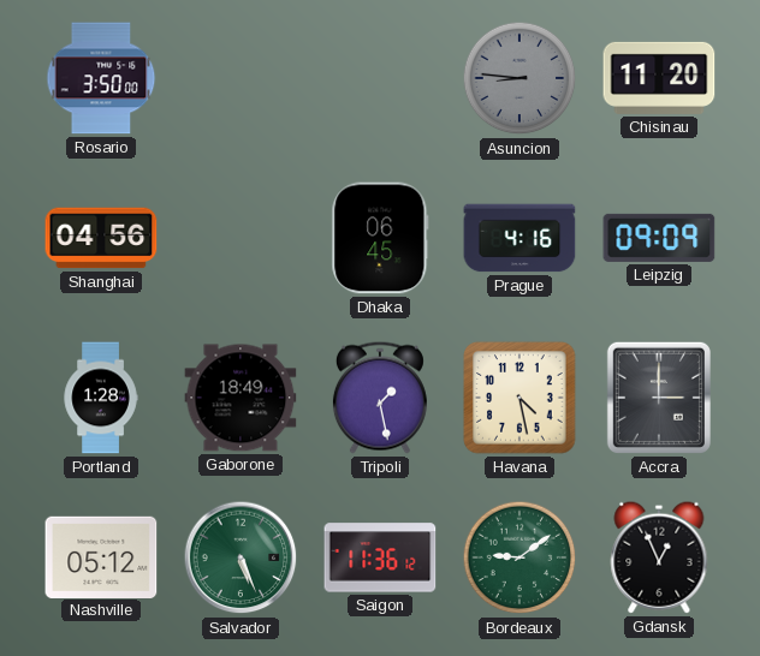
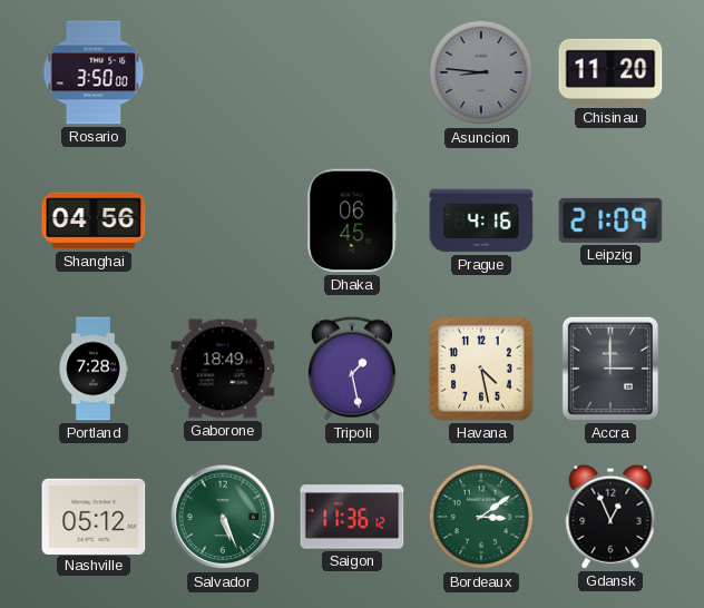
Leipzig: 09:09 -> 21:09
Portland: 1:28 -> 7:28
Bordeaux: 9:09 -> 3:09
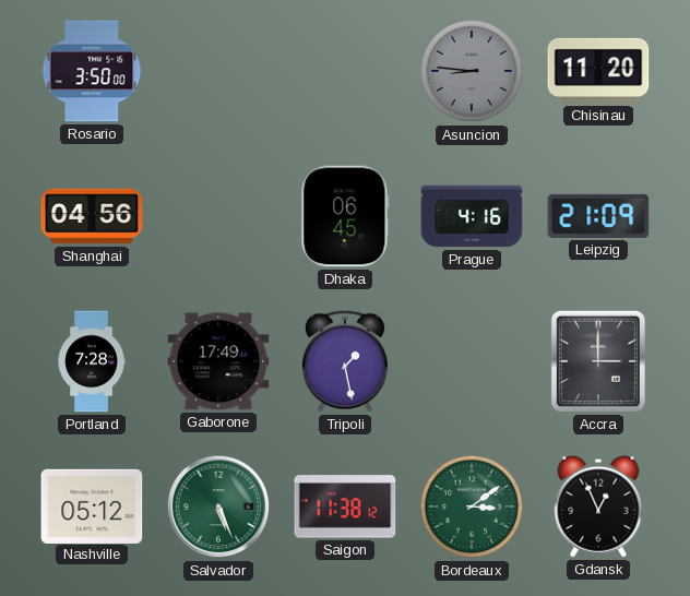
Gaborone: 18:49 -> 17:49
Havana: 4:28 -> none
Saigon: 11:36 -> 11:38
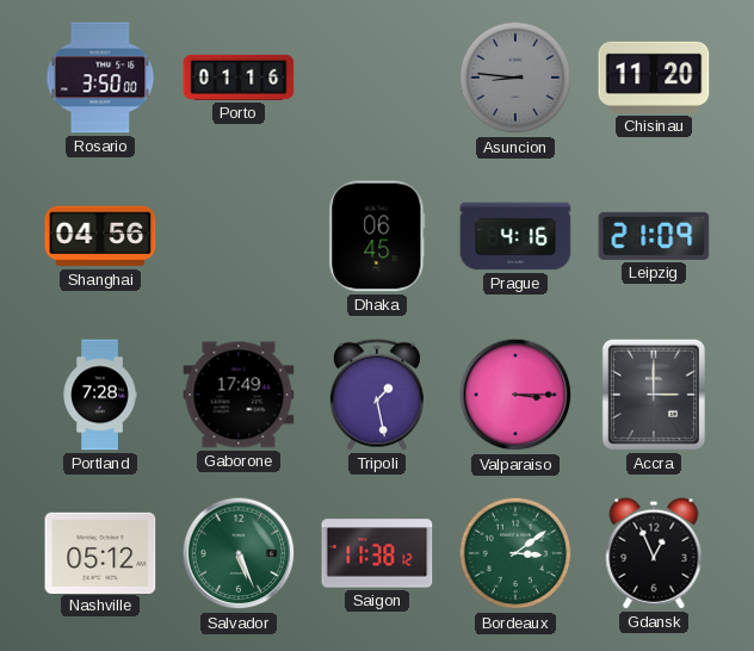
Porto: none -> 01:16
Valparaiso: none -> 3:15
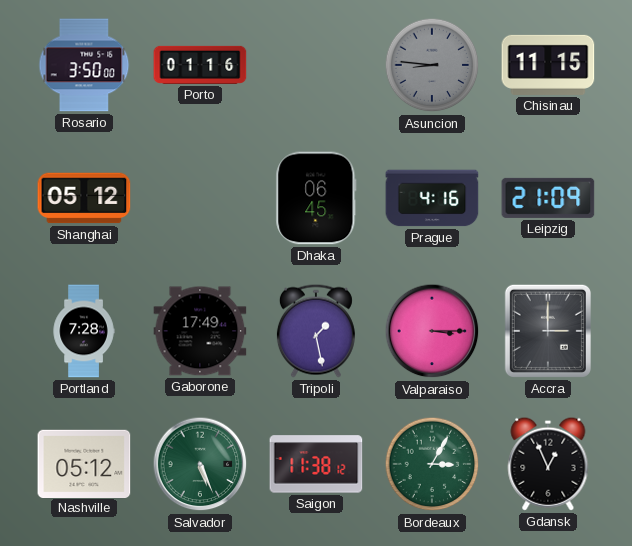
Chisinau: 11:20 -> 11:15
Shanghai: 04:56 -> 05:12
Bordeaux: 3:09 -> 3:05
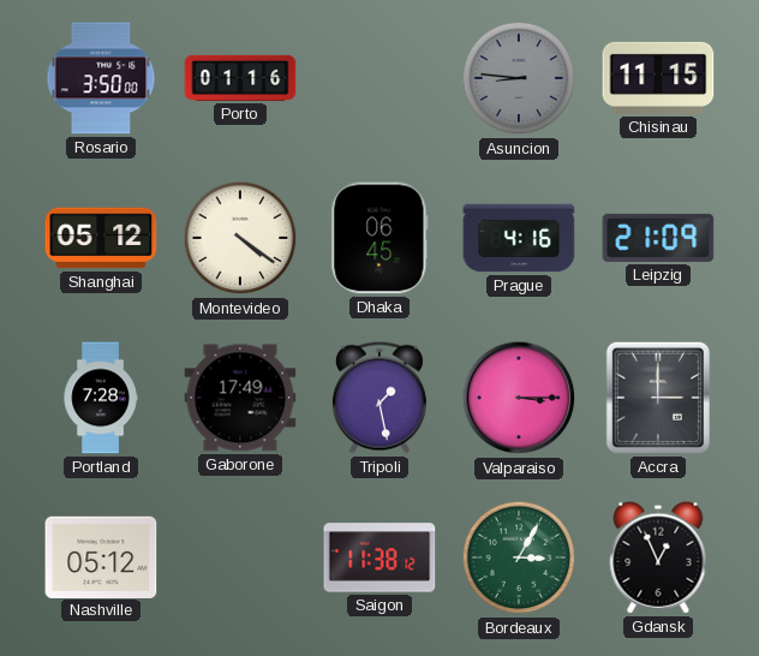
Montevideo: none -> 4:21
Salvador: 5:26 -> none
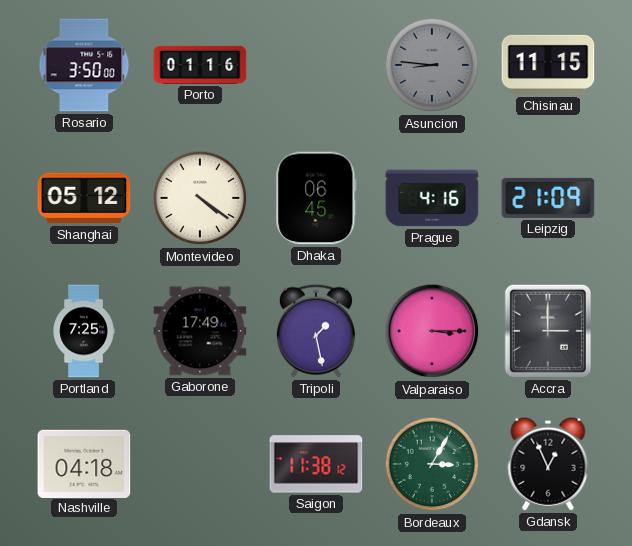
Portland: 7:28 -> 7:25
Nashville: 05:12 -> 04:18
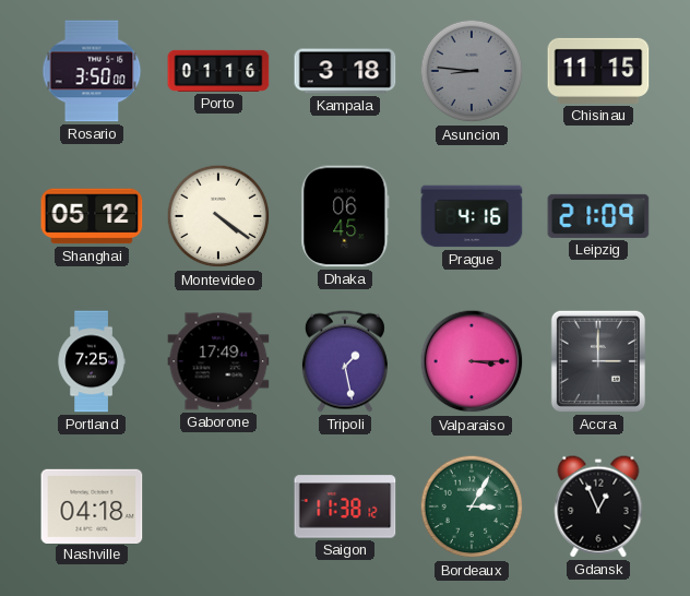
Kampala: none -> 3:18
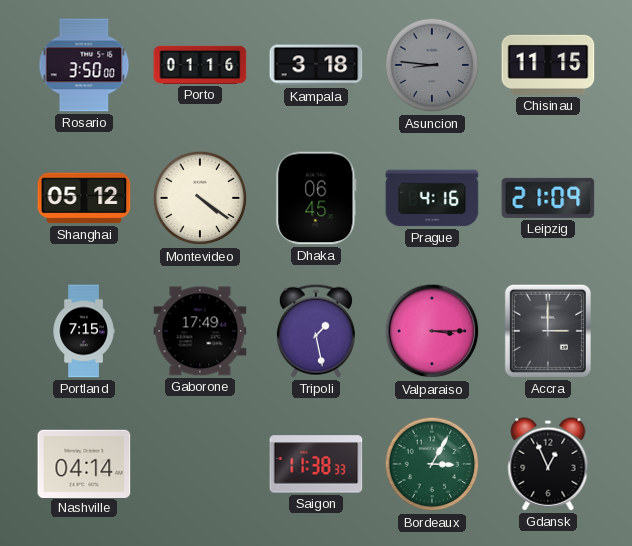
Portland: 7:25 -> 7:15
Nashville: 04:18 -> 04:14
Saigon: 11:38:12 -> 11:38:33
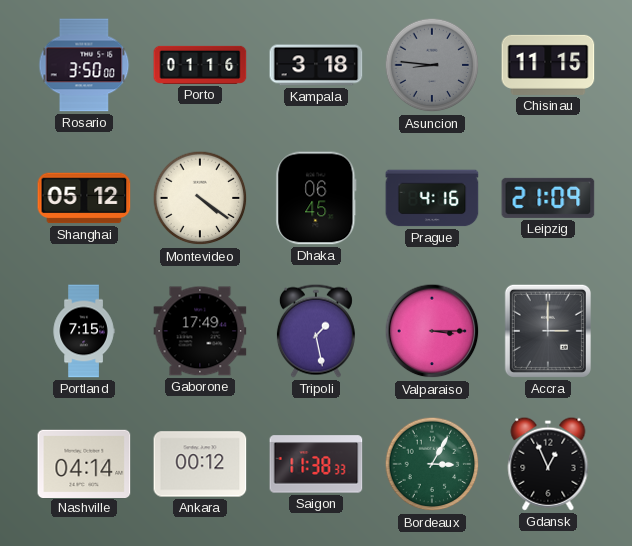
Ankara: none -> 00:12
